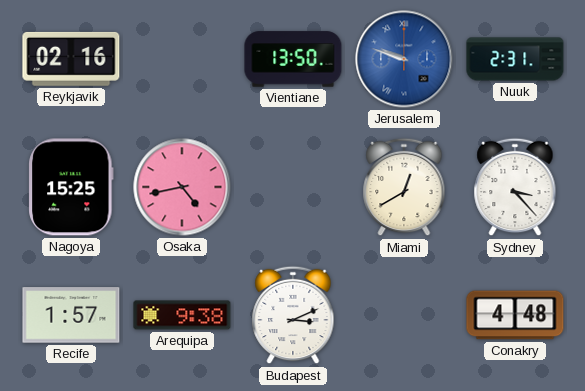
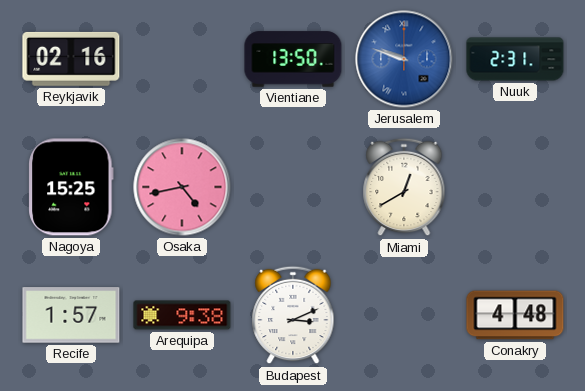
Sydney: 3:23 -> none
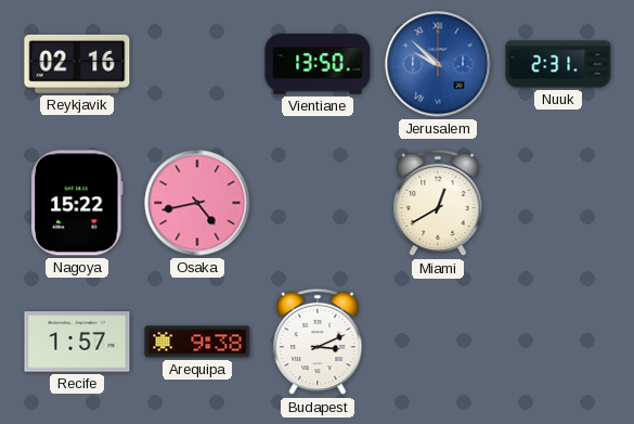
Jerusalem: 9:48 -> 9:52
Nagoya: 15:25 -> 15:22
Conakry: 4:48 -> none
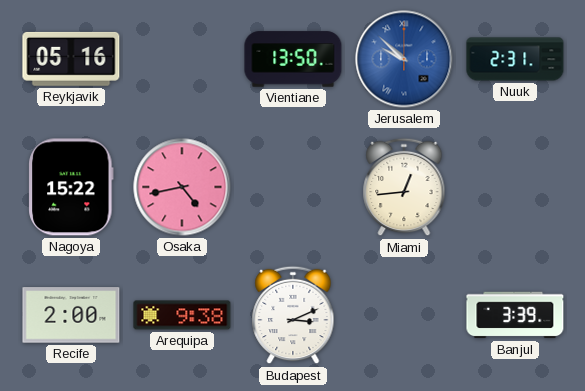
Reykjavik: 02:16 -> 05:16
Miami: 12:40 -> 12:44
Recife: 1:57 -> 2:00
Banjul: none -> 3:39
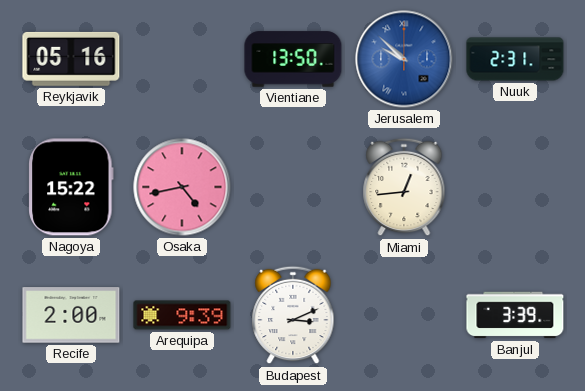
Arequipa: 9:38 -> 9:39
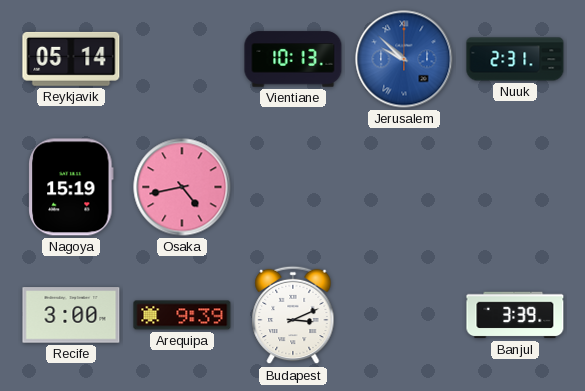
Reykjavik: 05:16 -> 05:14
Vientiane: 13:50 -> 10:13
Nagoya: 15:22 -> 15:19
Miami: 12:44 -> none
Recife: 2:00 -> 3:00
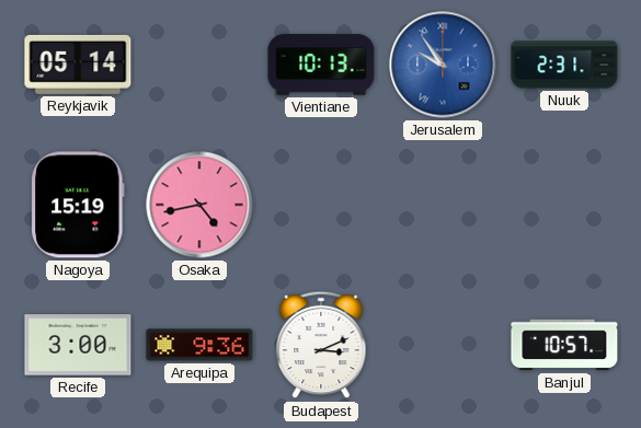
Jerusalem: 9:52 -> 9:54
Arequipa: 9:39 -> 9:36
Banjul: 3:39 -> 10:57
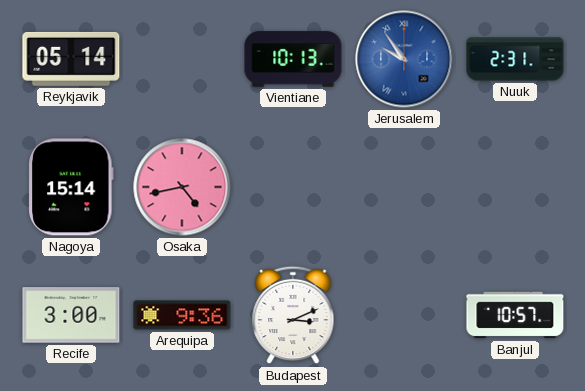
Nagoya: 15:19 -> 15:14
